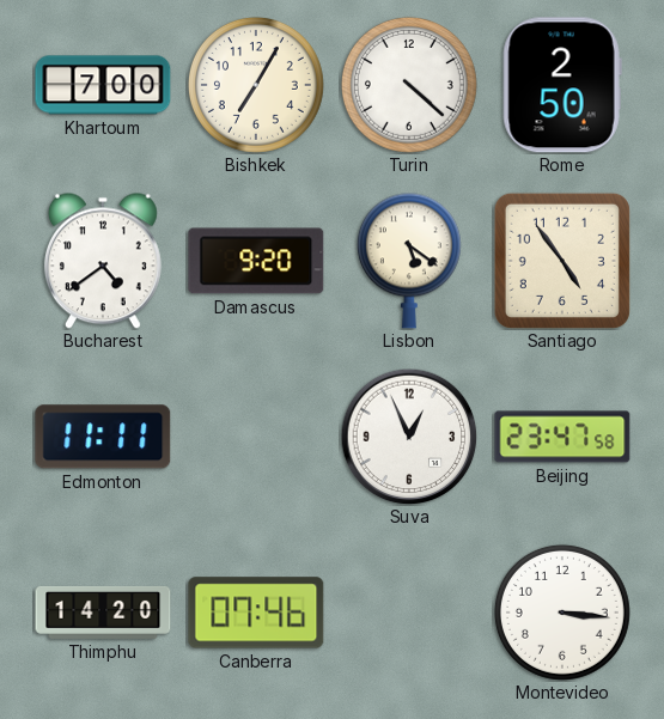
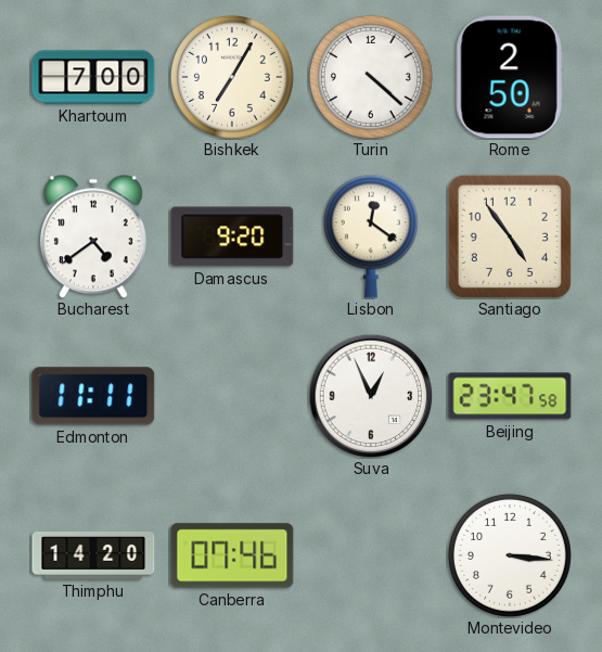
Lisbon: 5:21 -> 12:21
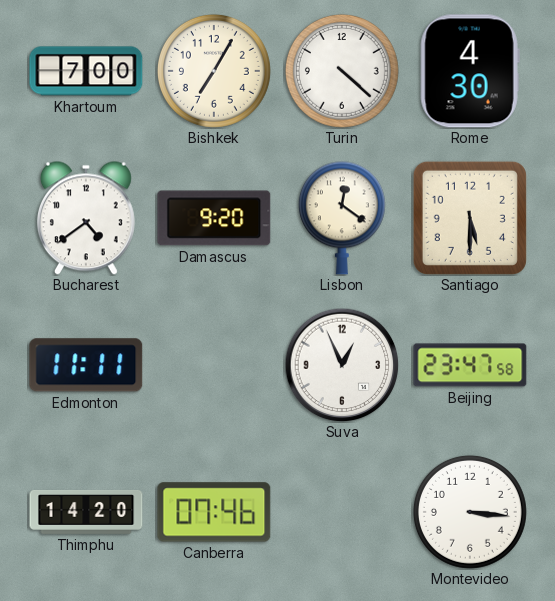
Rome: 2:50 -> 4:30
Santiago: 4:54 -> 5:30
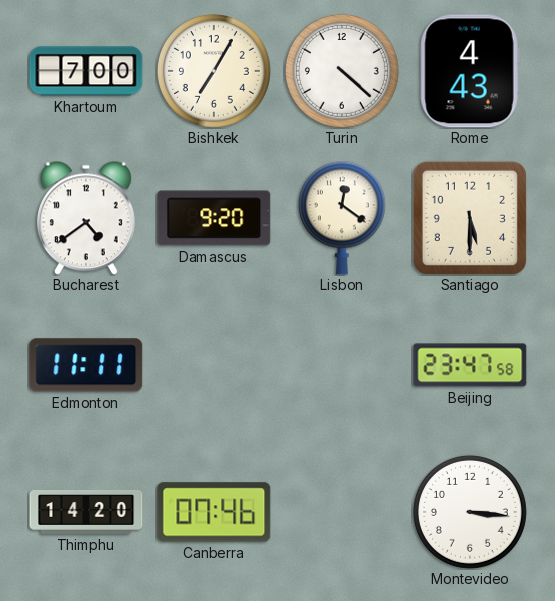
Rome: 4:30 -> 4:43
Suva: 12:56 -> none
